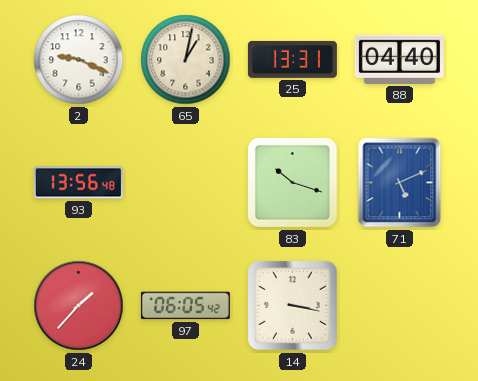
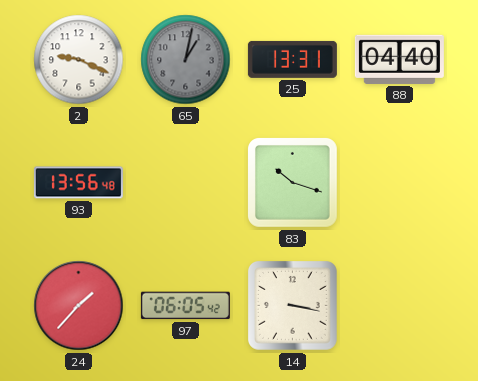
65 dial: cream -> grey
71: 5:11 -> none
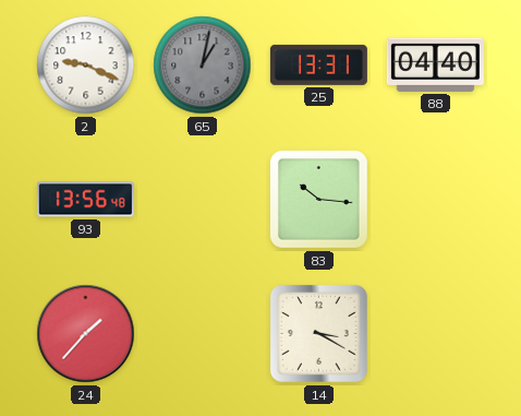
83: 10:18 -> 10:16
97: 06:05 -> none
14: 3:17 -> 3:20
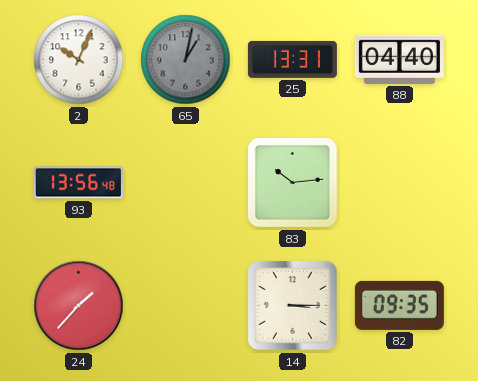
2: 9:19 -> 10:04
83: 10:16 -> 10:14
14: 3:20 -> 3:15
82: none -> 09:35
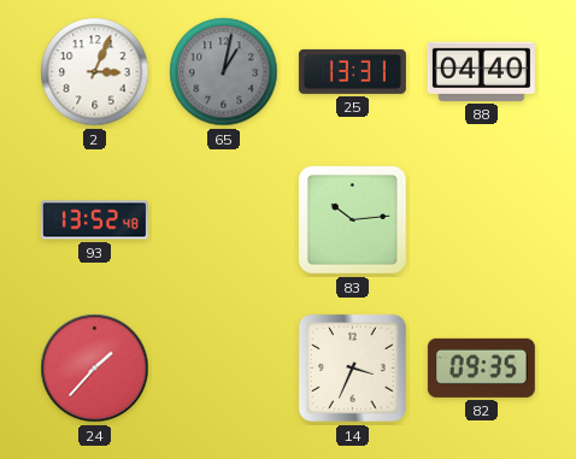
2: 10:04 -> 3:04
93: 13:56 -> 13:52
14: 3:15 -> 3:34
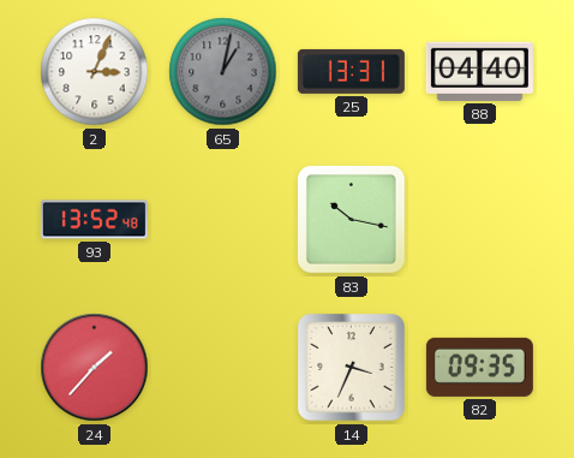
83: 10:14 -> 10:17
